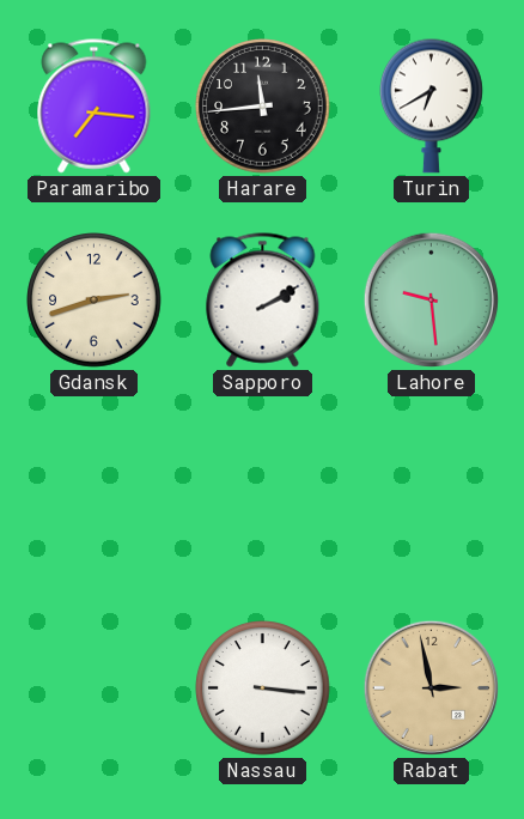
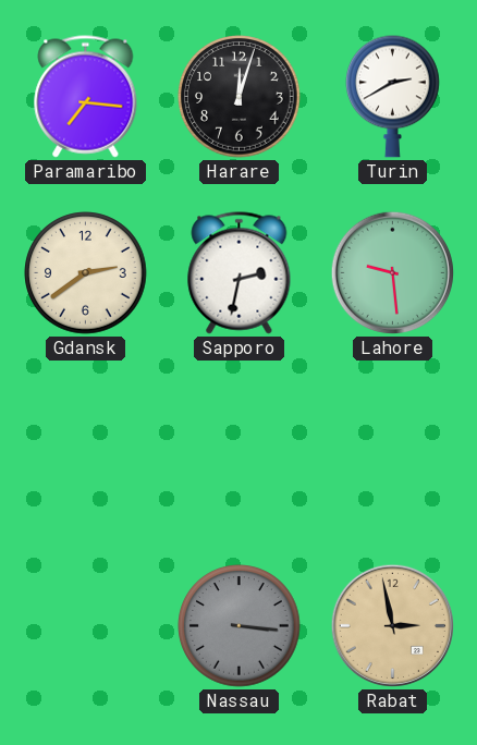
Harare: 11:44 -> 12:03
Turin: 6:40 -> 2:40
Gdansk: 2:42 -> 2:39
Sapporo: 2:10 -> 2:32
Nassau dial: white -> grey
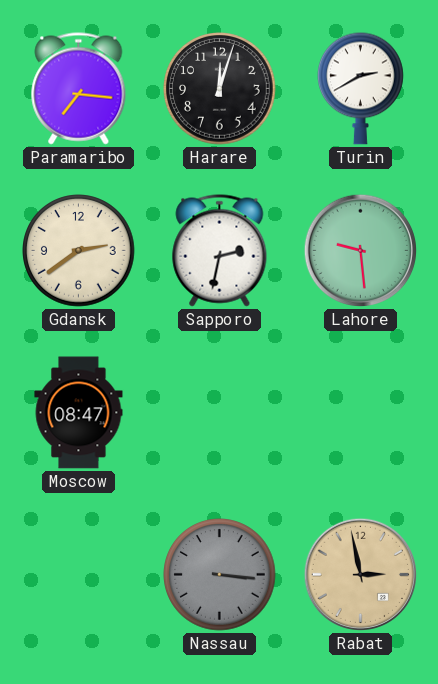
Moscow: none -> 08:47
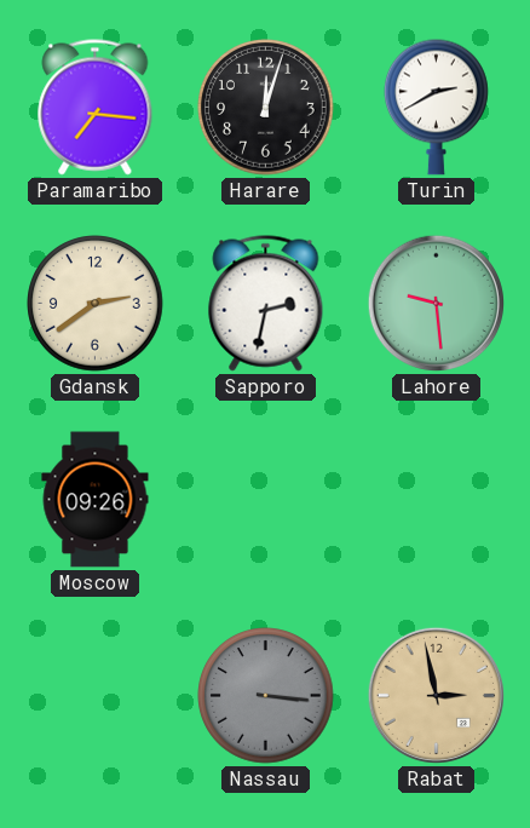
Moscow: 08:47 -> 09:26
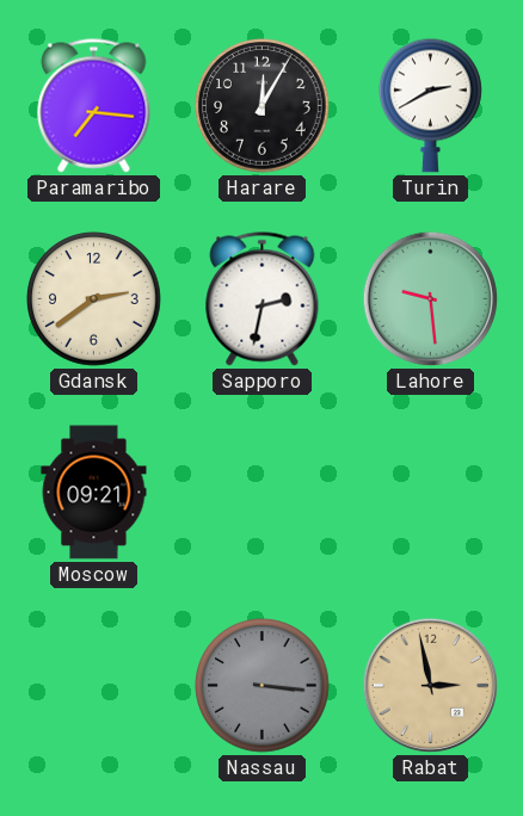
Harare: 12:03 -> 12:05
Moscow: 09:26 -> 09:21
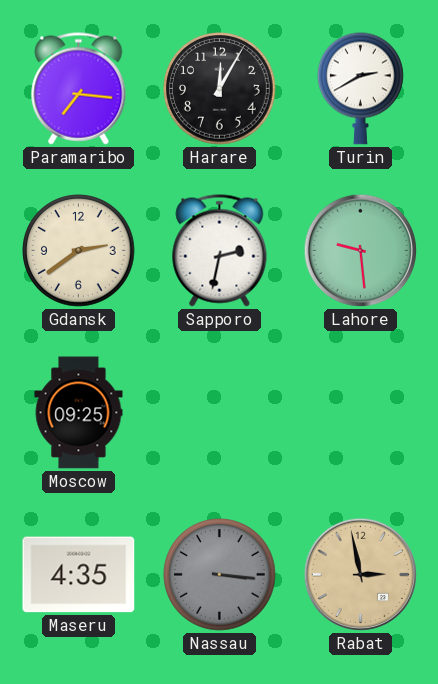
Moscow: 09:21 -> 09:25
Maseru: none -> 4:35
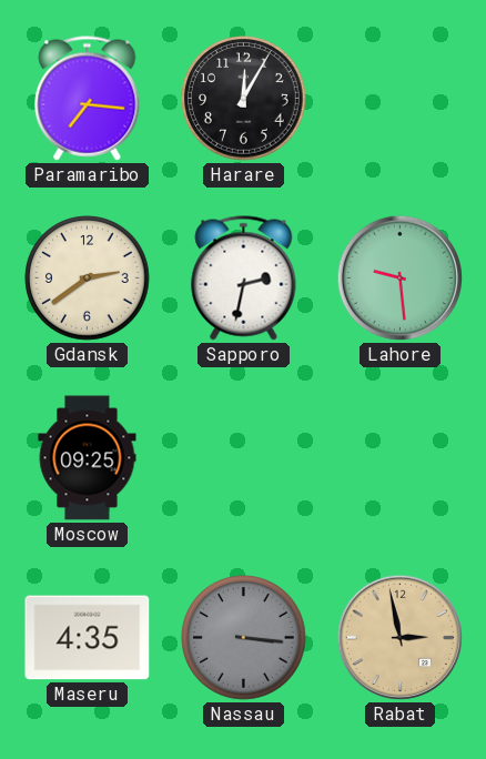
Turin: 2:40 -> none
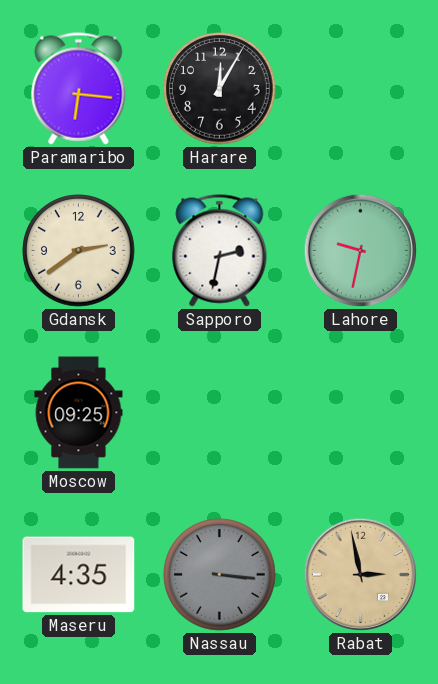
Paramaribo: 7:16 -> 6:16
Lahore: 9:29 -> 9:32
